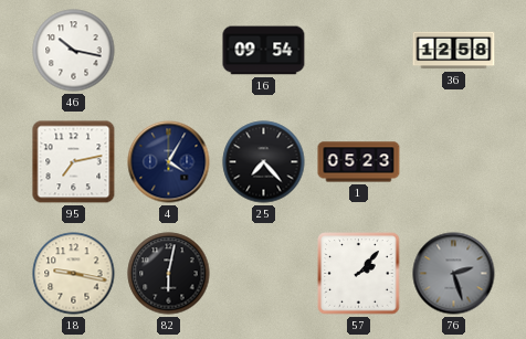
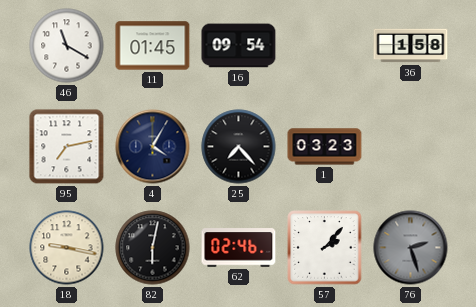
46: 10:17 -> 11:20
11: none -> 01:45
36: 12:58 -> 1:58
1: 05:23 -> 03:23
62: none -> 02:46
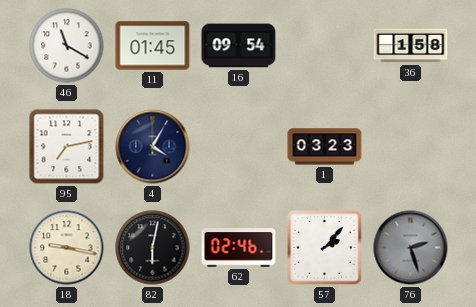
25: 7:23 -> none
